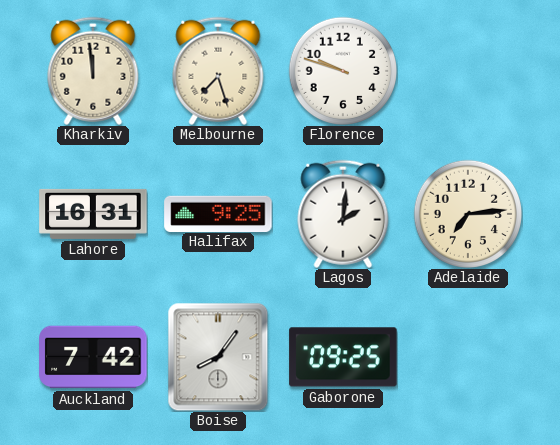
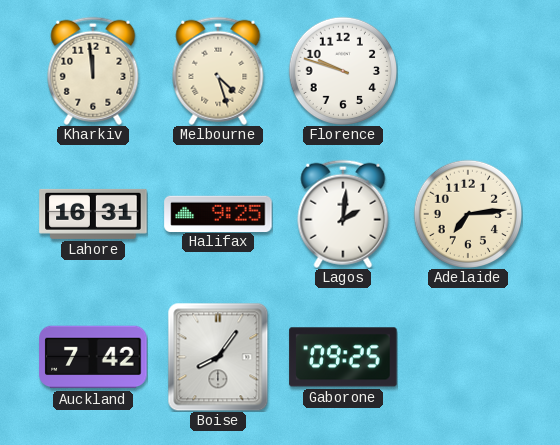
Melbourne: 7:27 -> 4:27
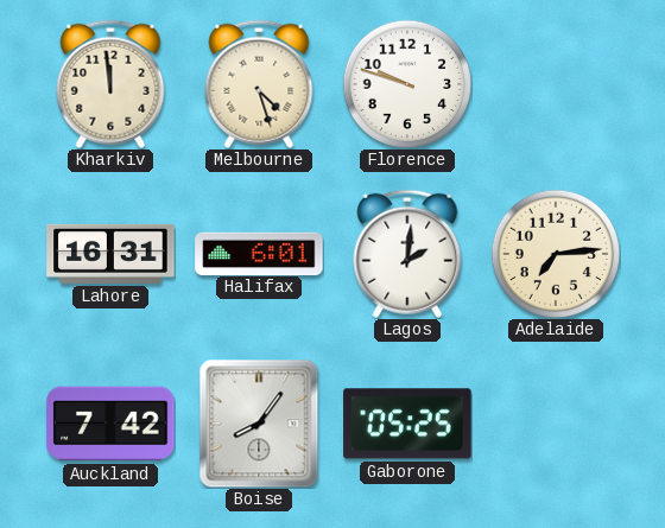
Halifax: 9:25 -> 6:01
Gaborone: 09:25 -> 05:25
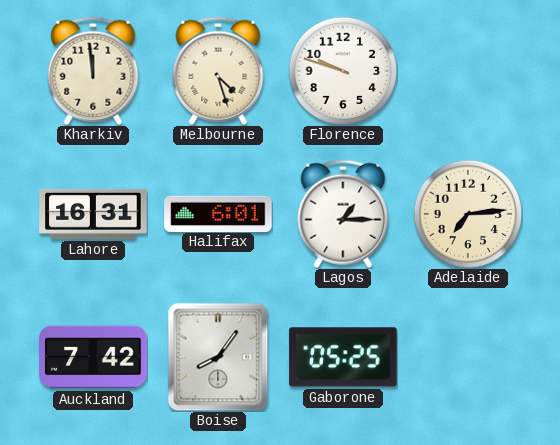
Lagos: 2:01 -> 1:15
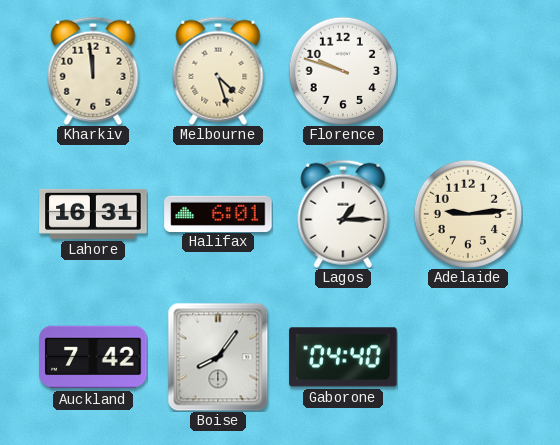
Adelaide: 7:14 -> 9:14
Gaborone: 05:25 -> 04:40
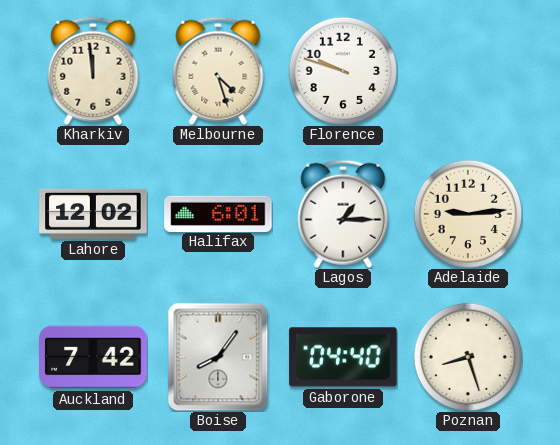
Lahore: 16:31 -> 12:02
Poznan: none -> 8:27
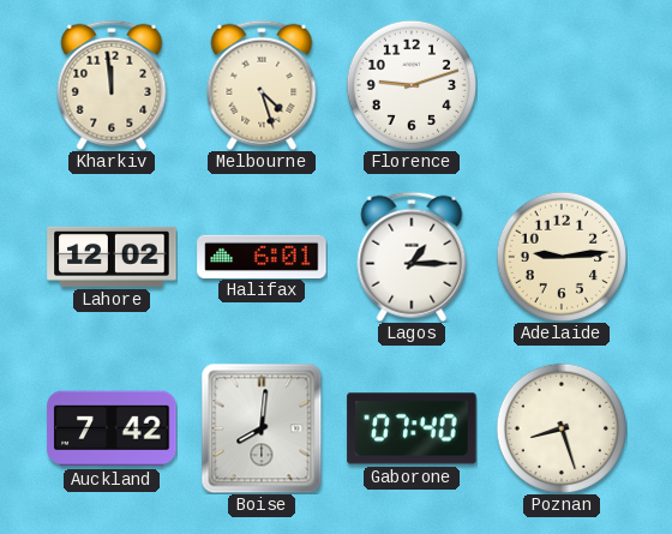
Florence: 9:48 -> 9:12
Boise: 8:06 -> 8:01
Gaborone: 04:40 -> 07:40
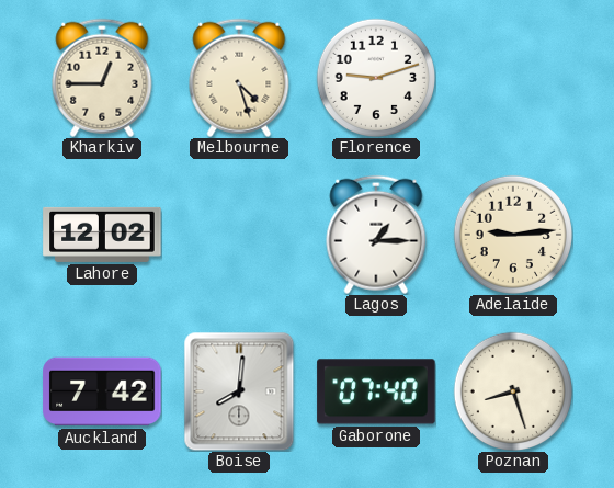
Kharkiv: 11:59 -> 12:45
Halifax: 6:01 -> none
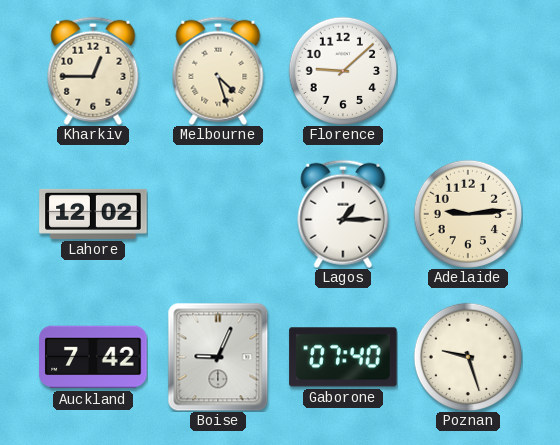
Florence: 9:12 -> 9:08
Boise: 8:01 -> 9:04
Poznan: 8:27 -> 9:27
